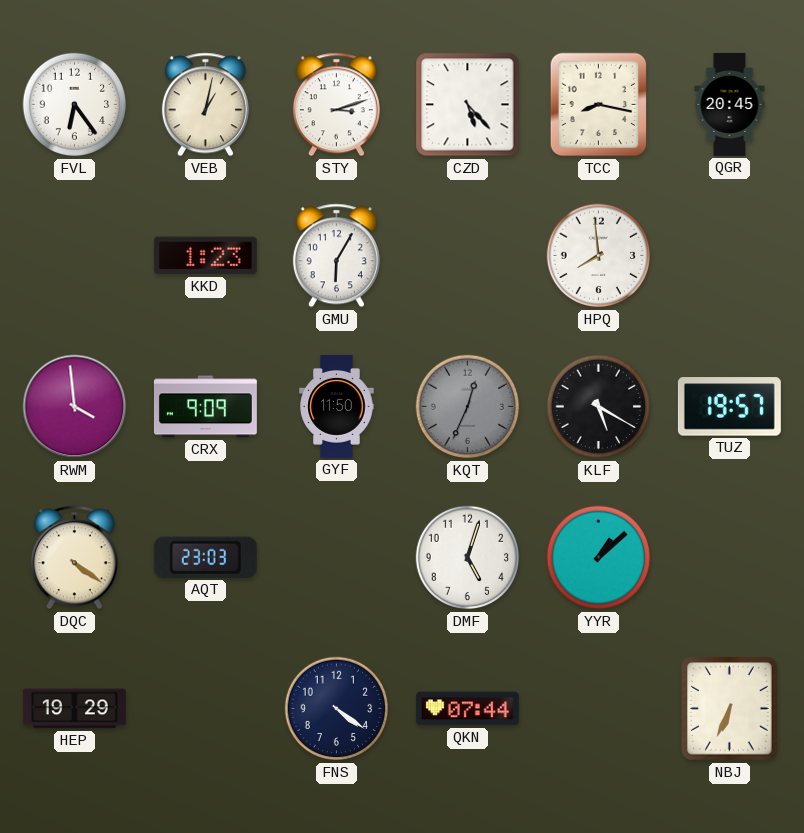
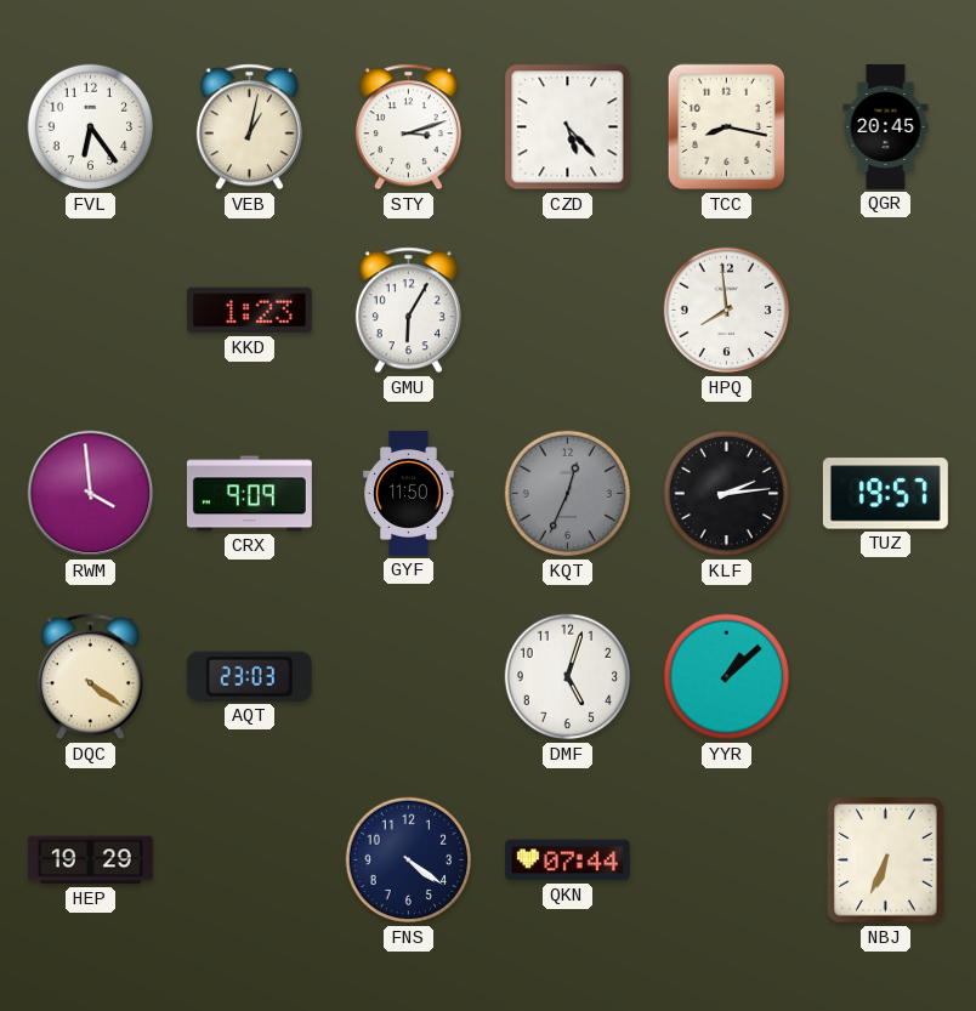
KLF: 5:20 -> 2:14
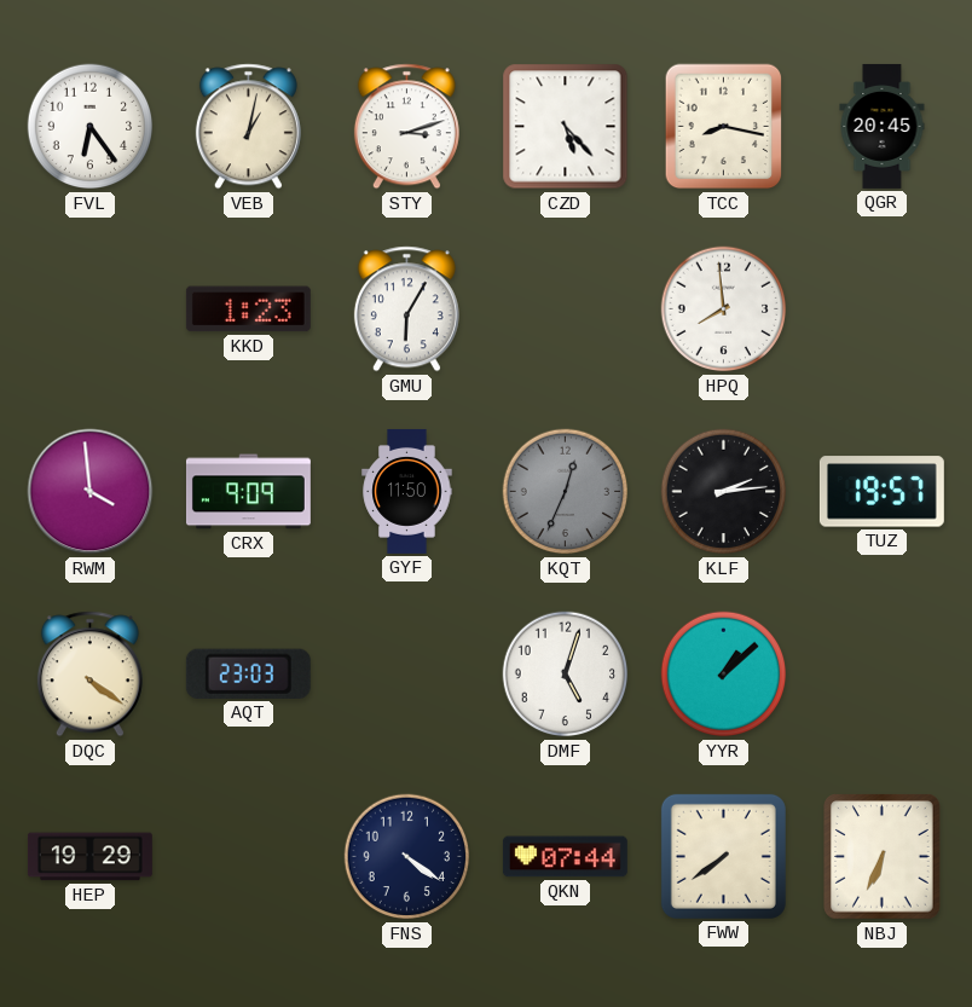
FWW: none -> 7:39
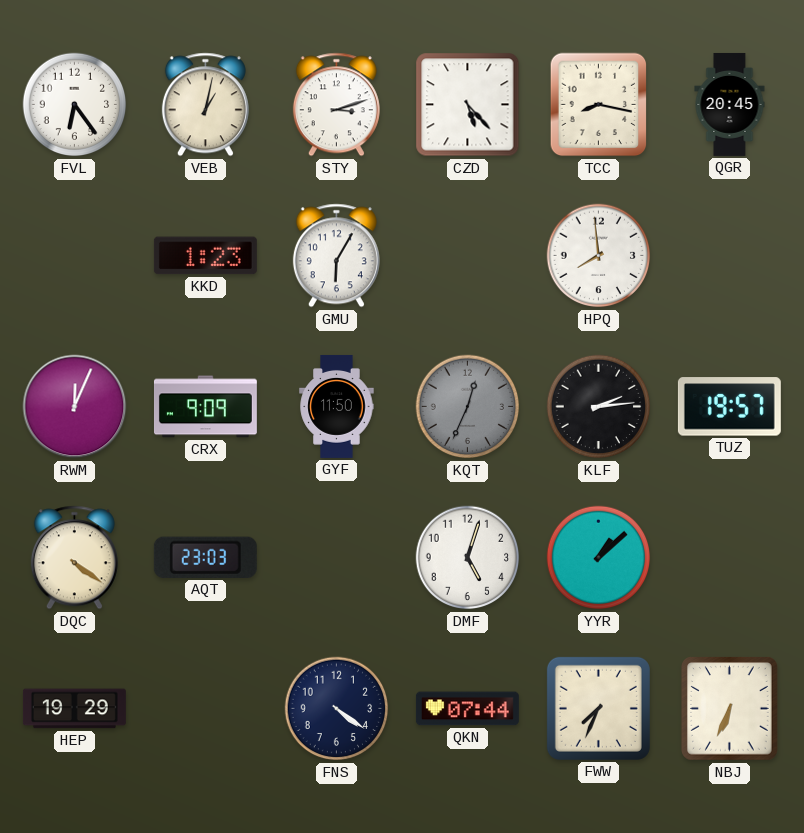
RWM: 3:59 -> 12:04
FWW: 7:39 -> 7:34
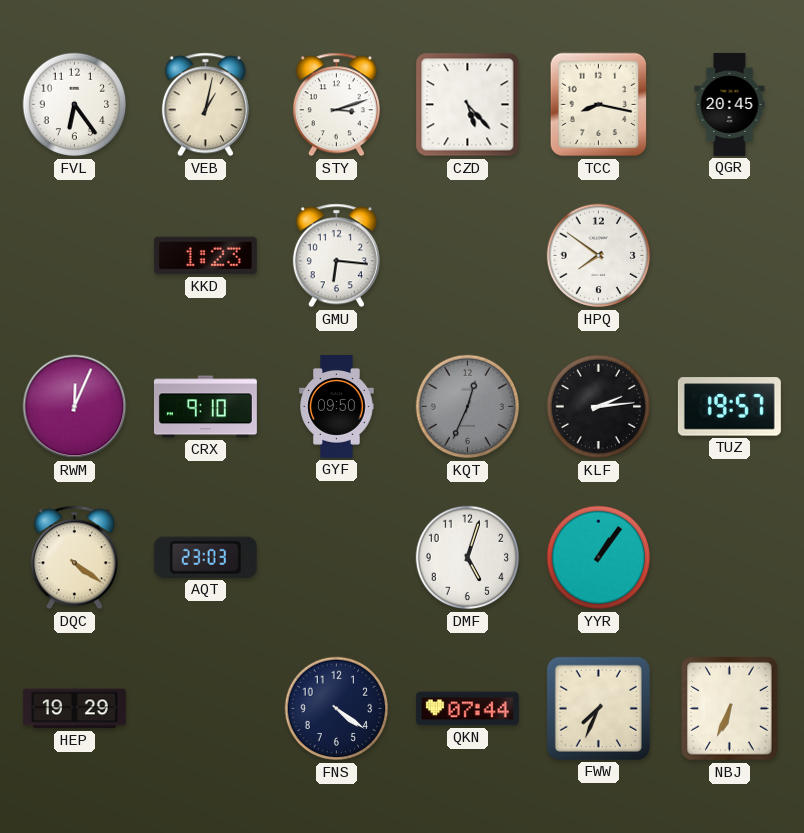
GMU: 6:05 -> 6:16
HPQ: 7:59 -> 7:51
CRX: 9:09 -> 9:10
GYF: 11:50 -> 09:50
YYR: 1:08 -> 1:06
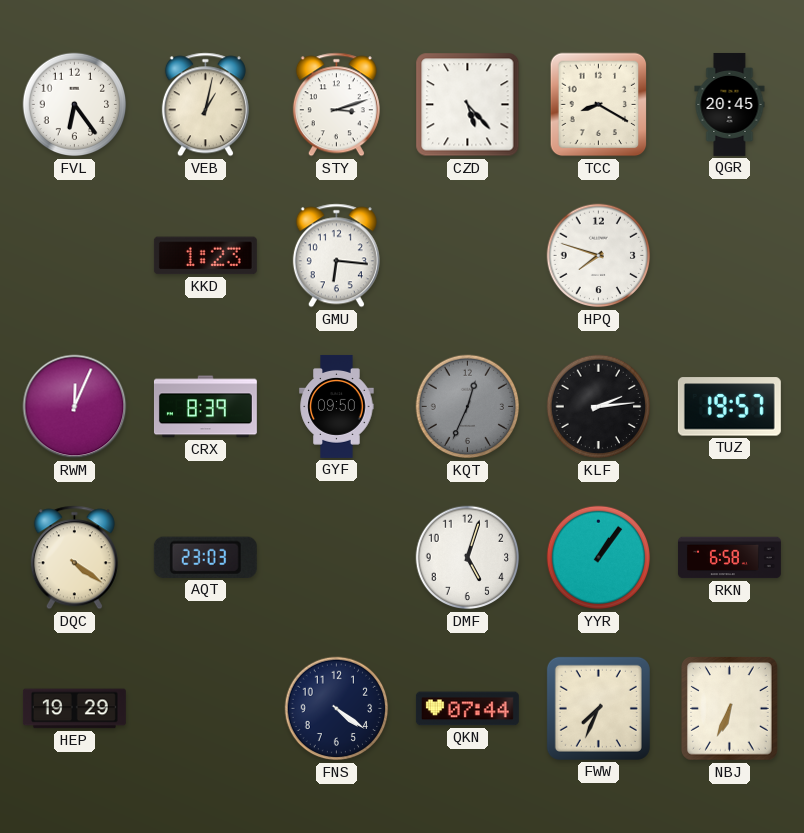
TCC: 8:17 -> 8:20
HPQ: 7:51 -> 7:48
CRX: 9:10 -> 8:39
RKN: none -> 6:58
